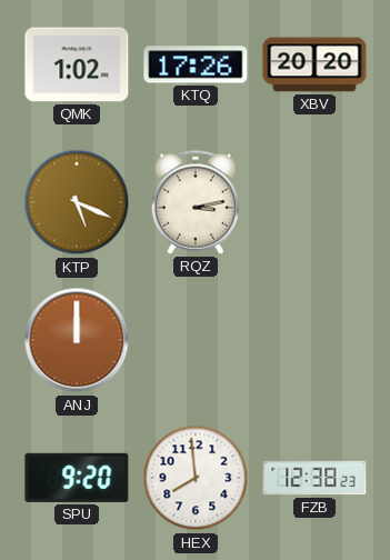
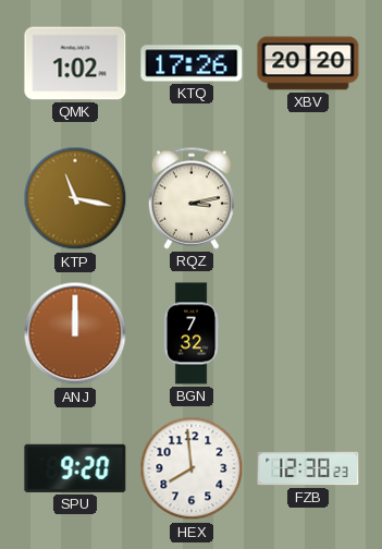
KTP: 5:19 -> 11:17
BGN: none -> 7:32
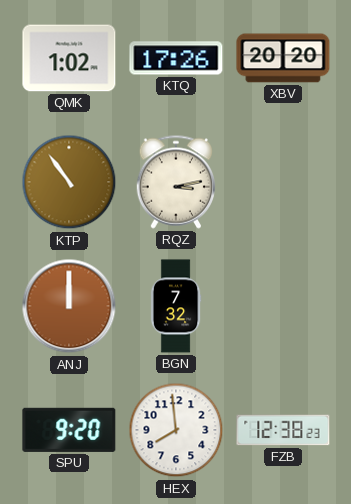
KTP: 11:17 -> 10:54
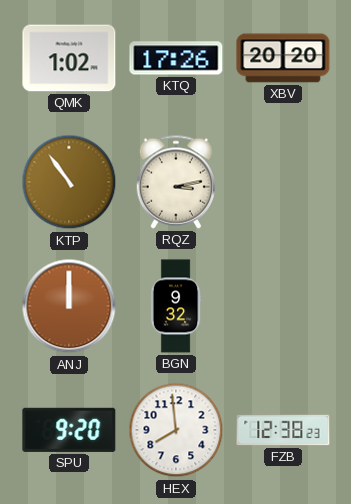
BGN: 7:32 -> 9:32
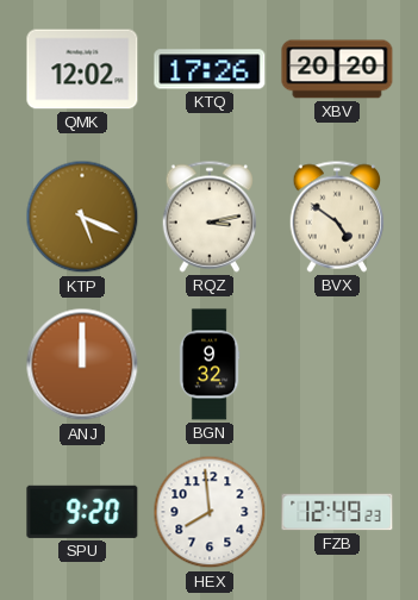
QMK: 1:02 -> 12:02
KTP: 10:54 -> 5:19
BVX: none -> 4:51
FZB: 12:38 -> 12:49
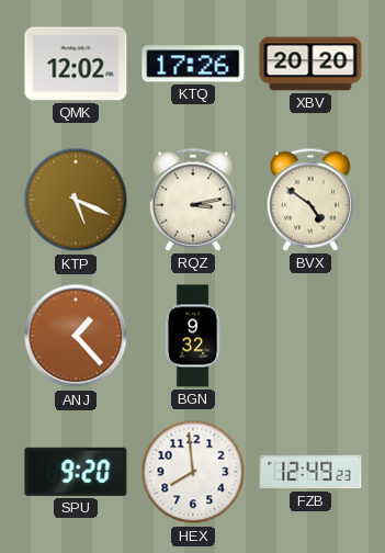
ANJ: 12:00 -> 1:23
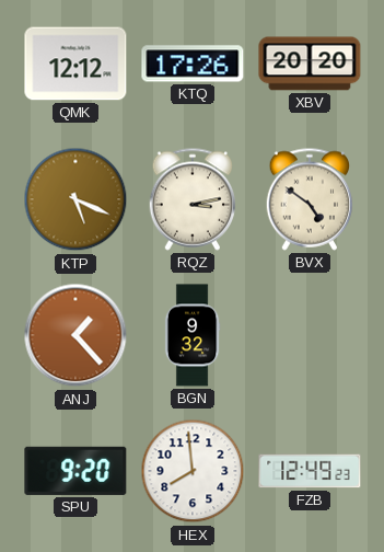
QMK: 12:02 -> 12:12
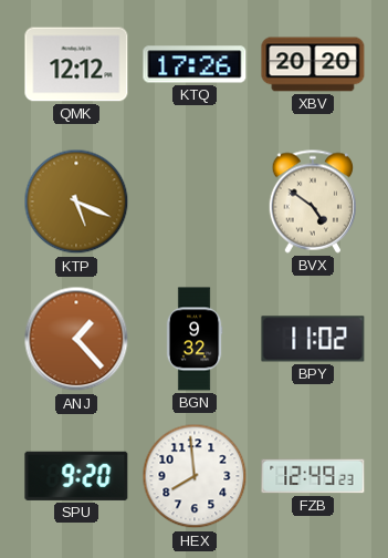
RQZ: 3:13 -> none
BPY: none -> 11:02
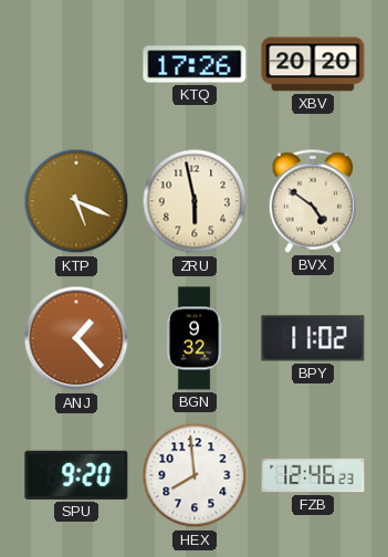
QMK: 12:12 -> none
ZRU: none -> 5:58
FZB: 12:49 -> 12:46
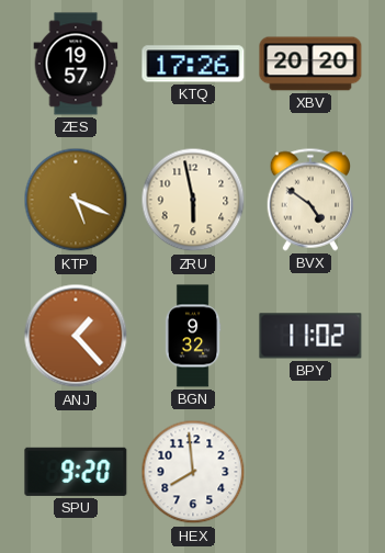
ZES: none -> 19:57
FZB: 12:46 -> none
